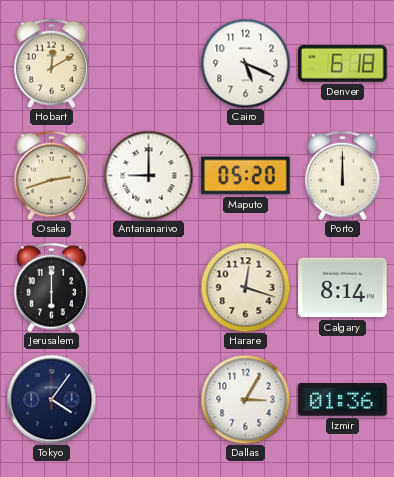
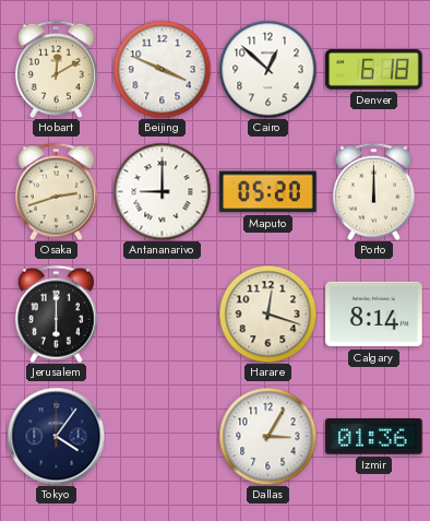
Beijing: none -> 3:49
Cairo: 5:19 -> 12:52
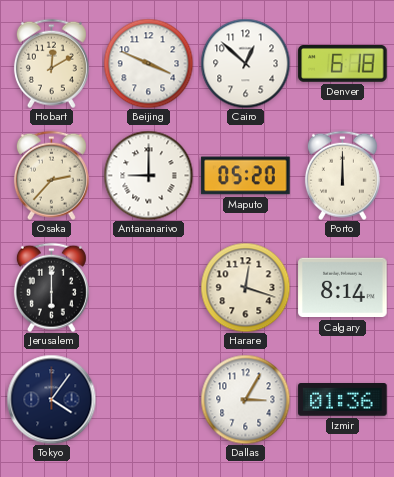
Osaka: 2:42 -> 2:37
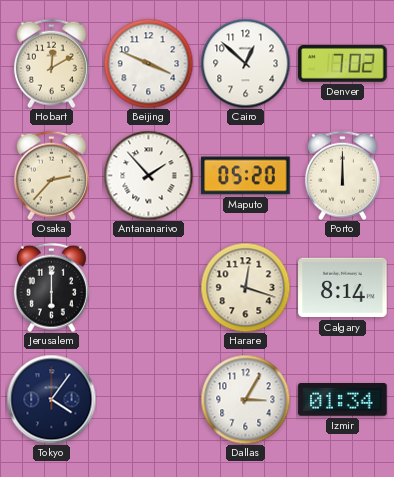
Denver: 6:18 -> 7:02
Antananarivo: 9:00 -> 1:53
Izmir: 01:36 -> 01:34
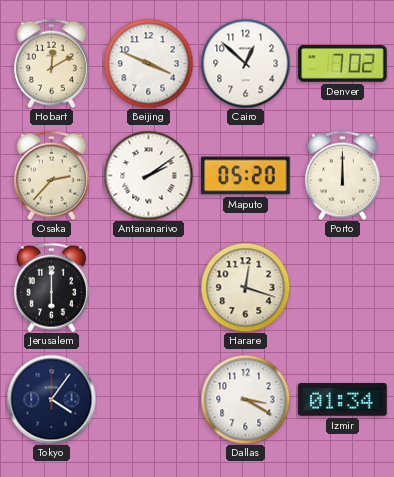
Antananarivo: 1:53 -> 2:09
Calgary: 8:14 -> none
Dallas: 3:05 -> 3:20
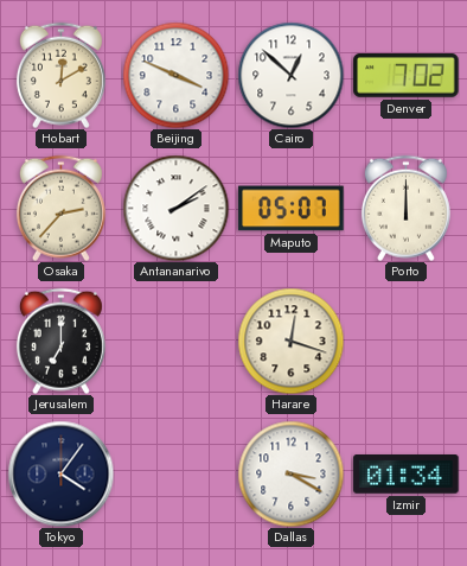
Maputo: 05:20 -> 05:07
Jerusalem: 6:00 -> 7:00
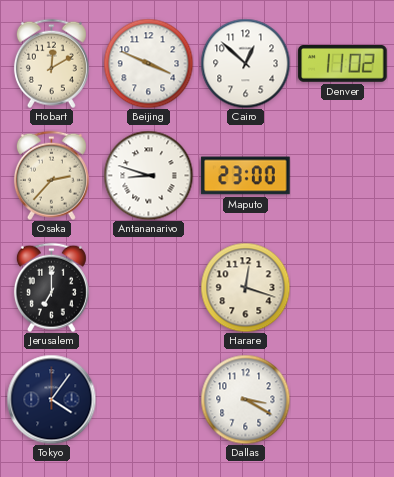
Denver: 7:02 -> 11:02
Antananarivo: 2:09 -> 8:48
Maputo: 05:07 -> 23:00
Porto: 12:00 -> none
Izmir: 01:34 -> none
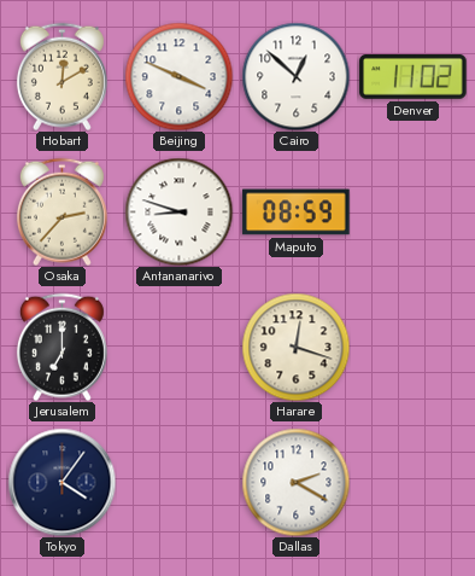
Maputo: 23:00 -> 08:59
Dallas: 3:20 -> 2:20
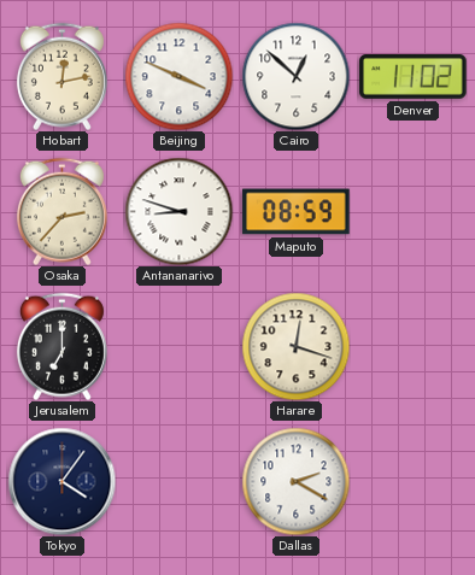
Hobart: 12:10 -> 12:13
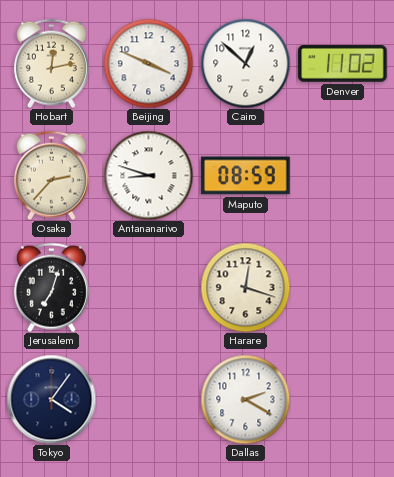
Jerusalem: 7:00 -> 7:03
